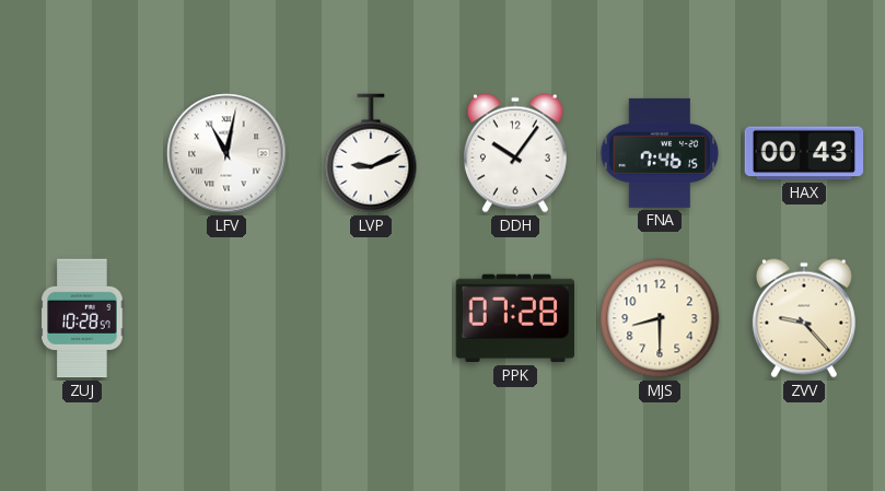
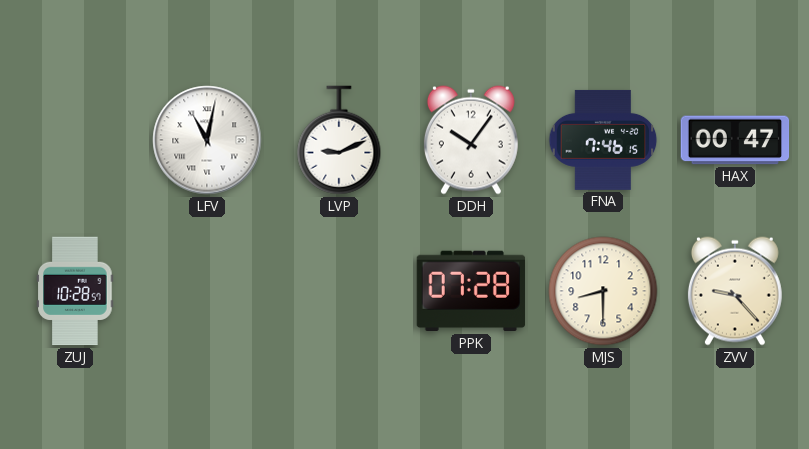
HAX: 00:43 -> 00:47
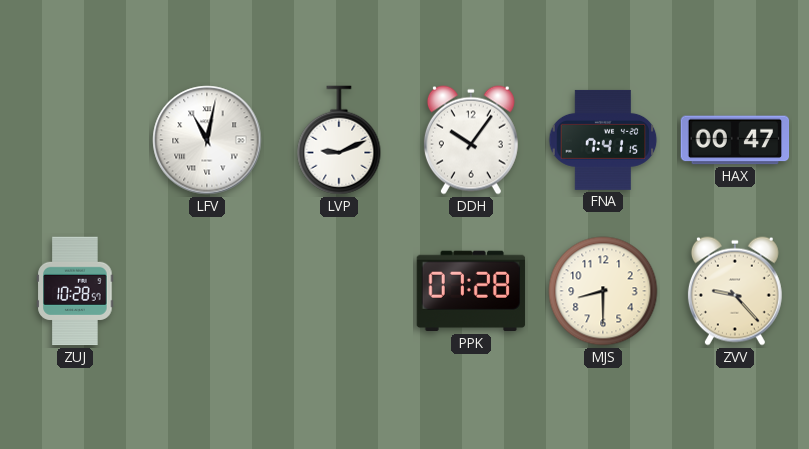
FNA: 7:46 -> 7:41
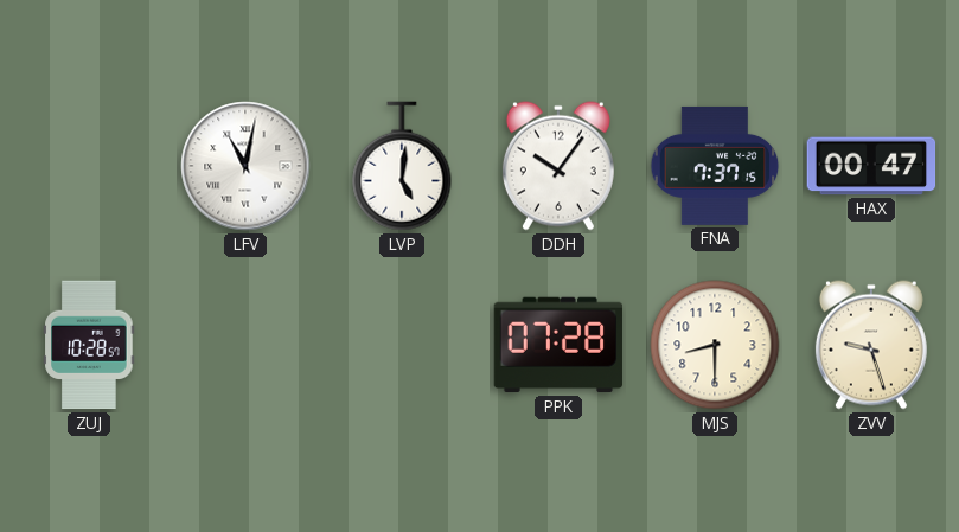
LVP: 9:11 -> 5:01
FNA: 7:41 -> 7:37
ZVV: 9:23 -> 9:27
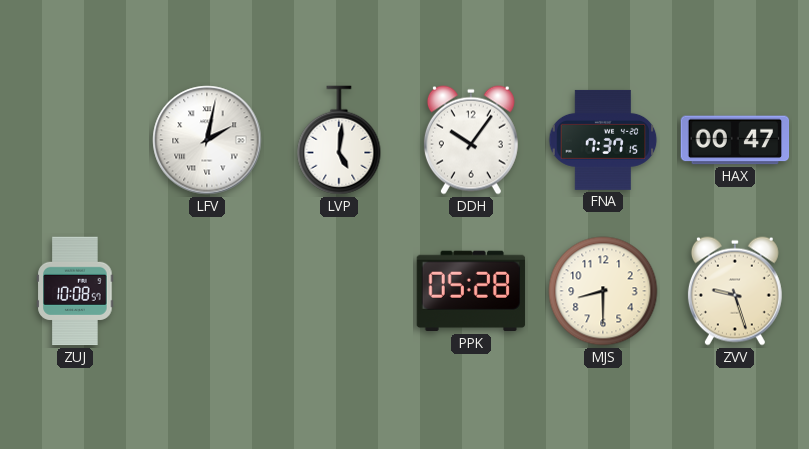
LFV: 11:02 -> 2:02
ZUJ: 10:28 -> 10:08
PPK: 07:28 -> 05:28
